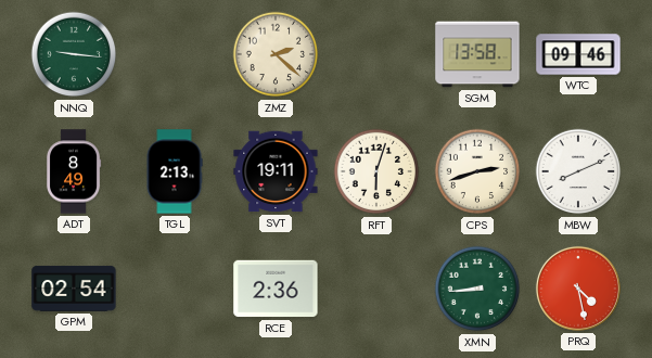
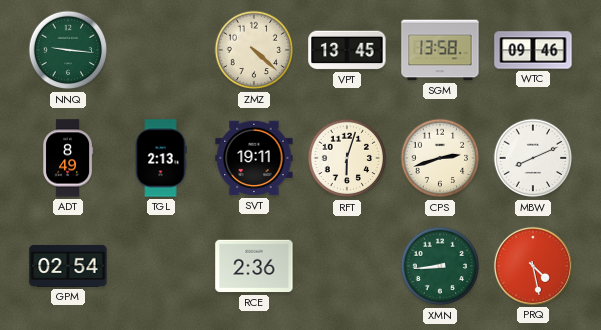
ZMZ: 2:22 -> 4:22
VPT: none -> 13:45
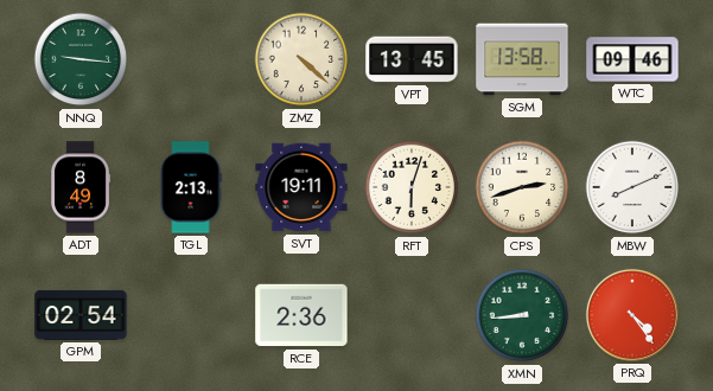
PRQ: 4:28 -> 4:24
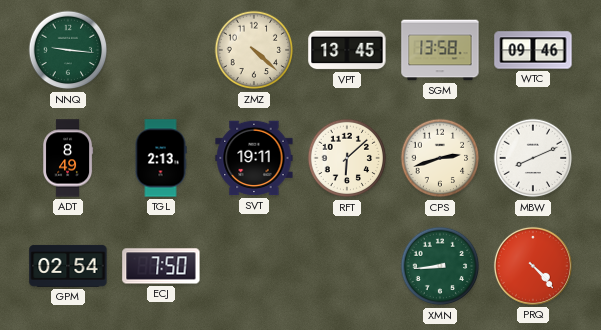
RFT: 6:03 -> 6:08
ECJ: none -> 7:50
RCE: 2:36 -> none
PRQ: 4:24 -> 4:23
